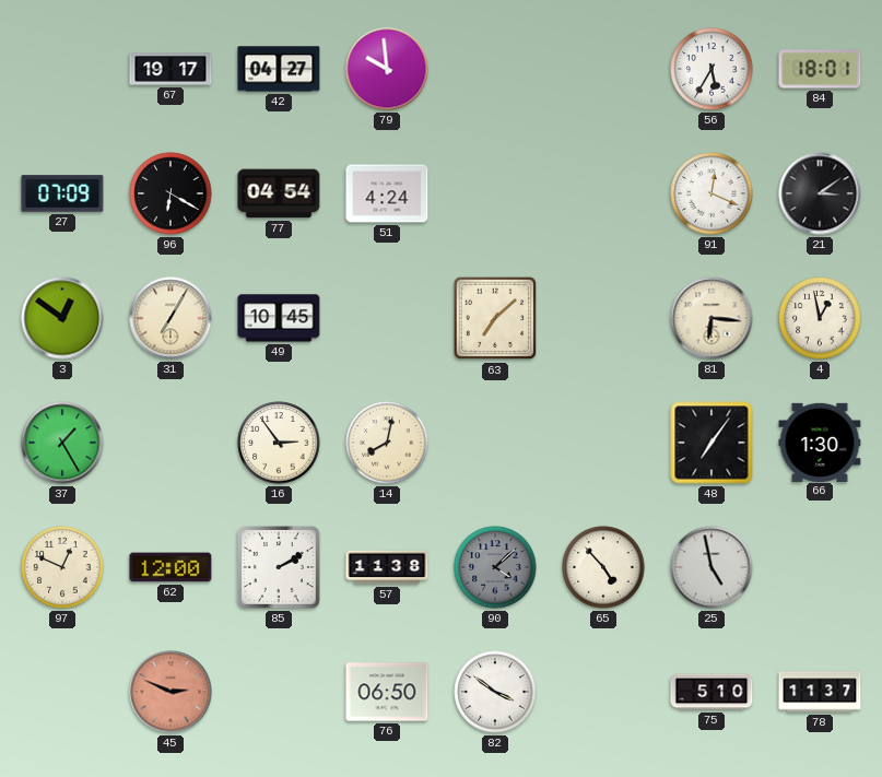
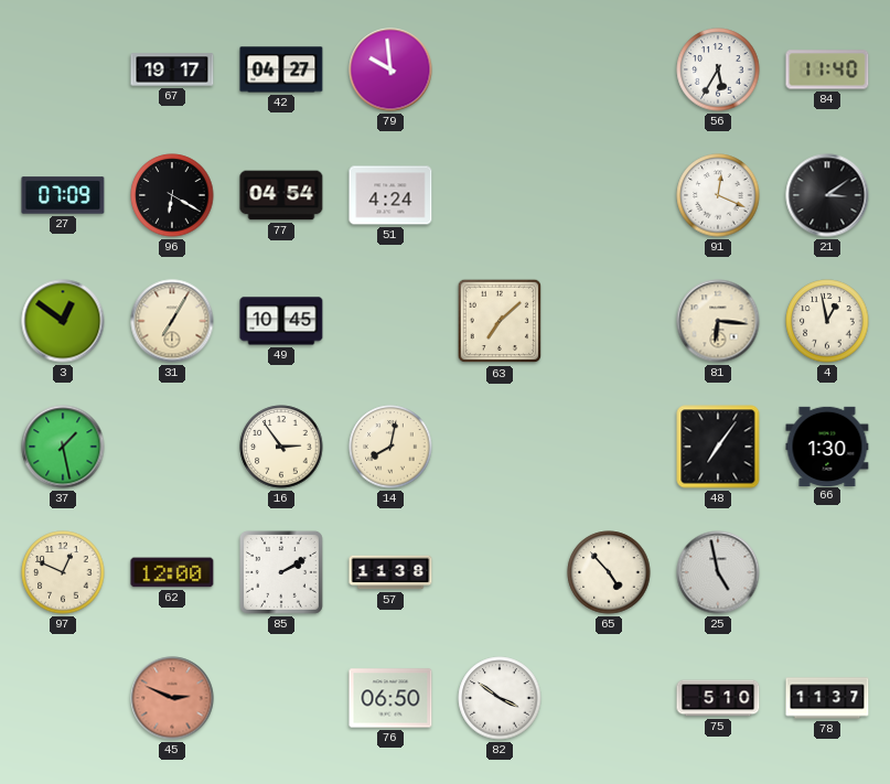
84: 18:01 -> 11:40
37: 1:25 -> 1:28
90: 4:08 -> none
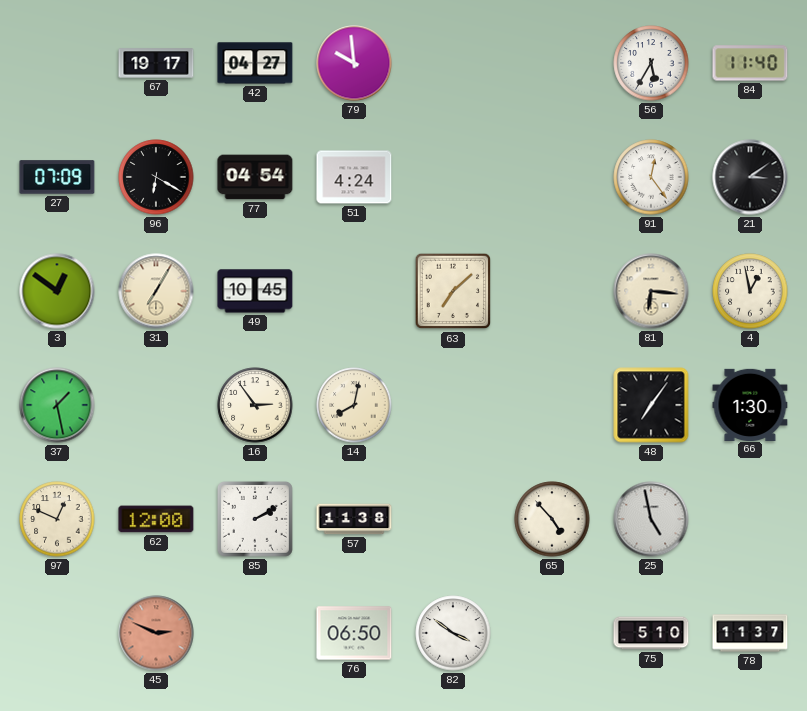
91: 12:19 -> 12:24
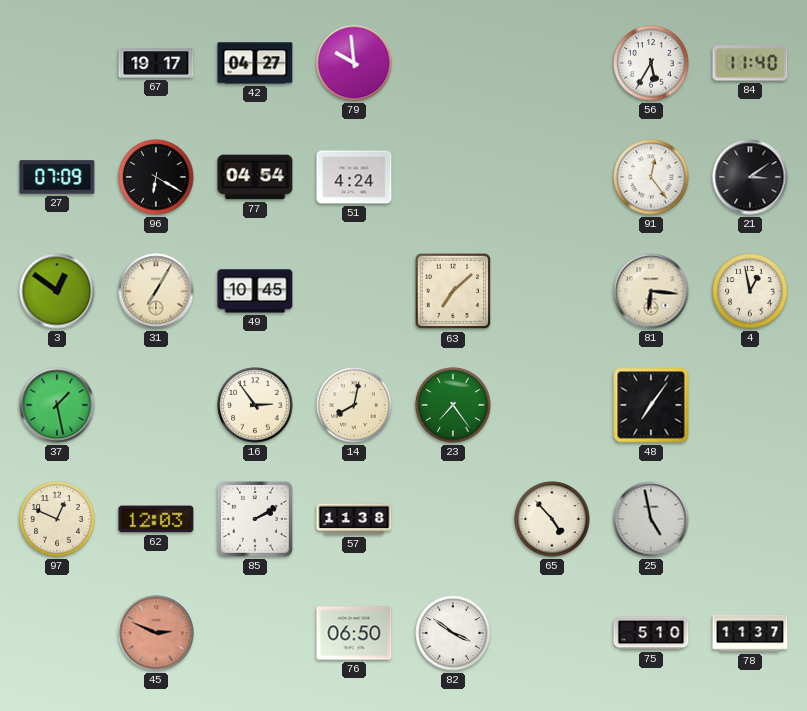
23: none -> 7:24
66: 1:30 -> none
62: 12:00 -> 12:03
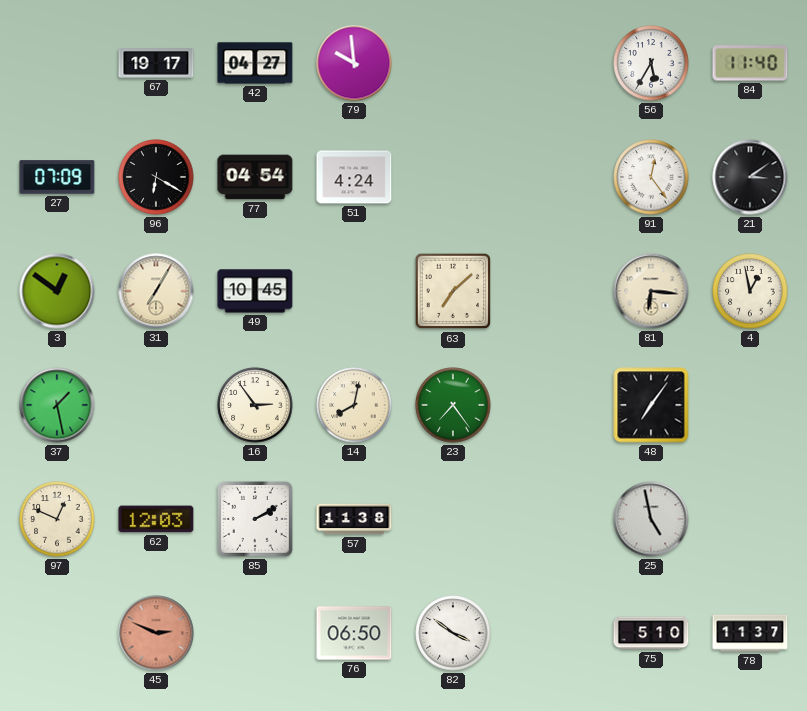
65: 4:53 -> none
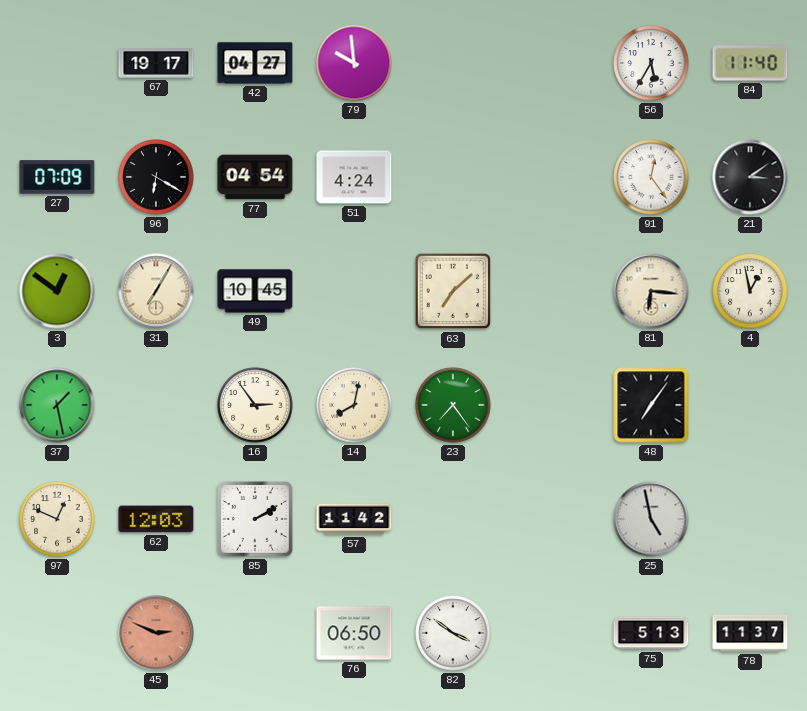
57: 11:38 -> 11:42
75: 5:10 -> 5:13
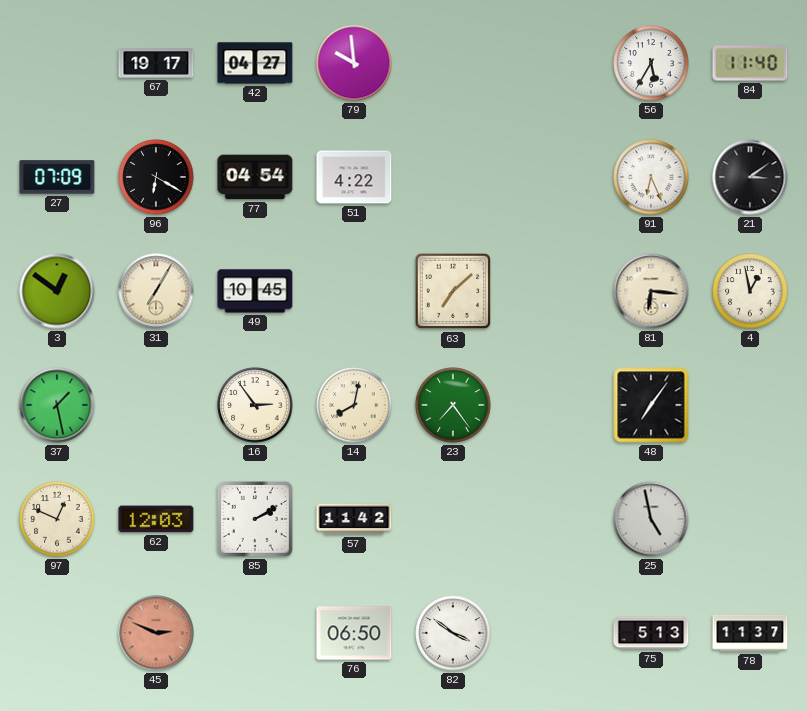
51: 4:24 -> 4:22
91: 12:24 -> 6:26
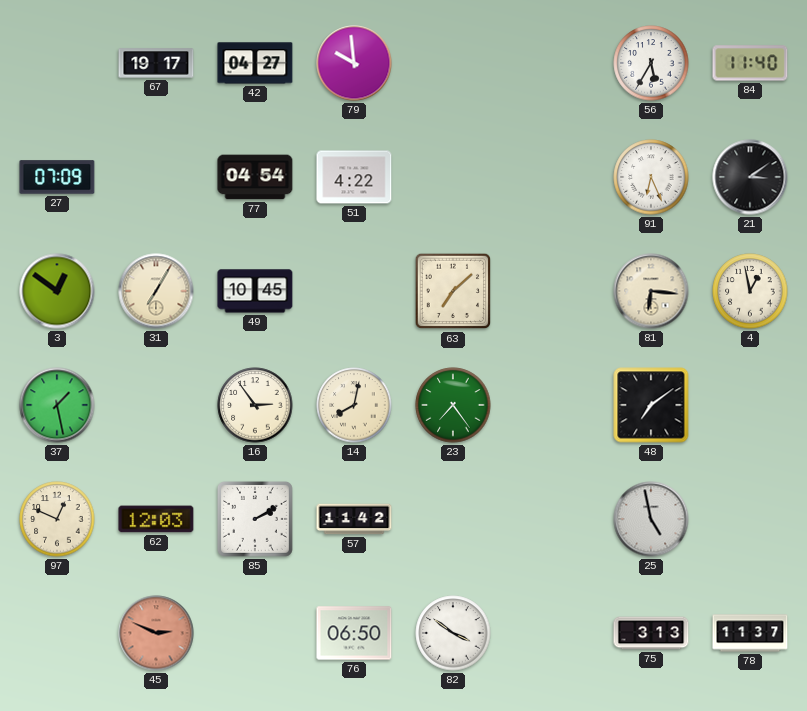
96: 6:20 -> none
48: 7:06 -> 7:09
75: 5:13 -> 3:13
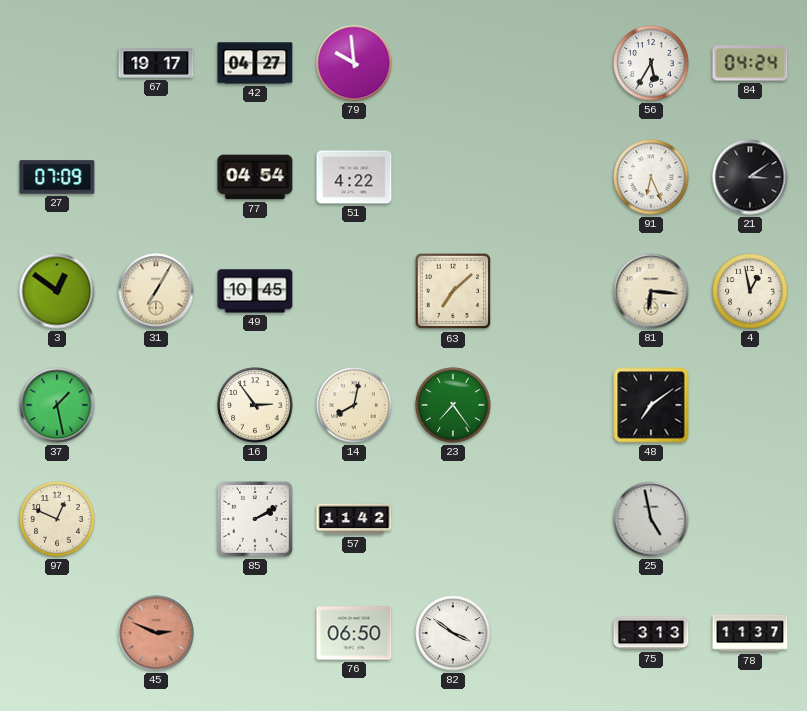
84: 11:40 -> 04:24
62: 12:03 -> none
